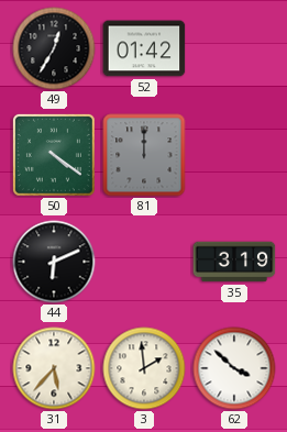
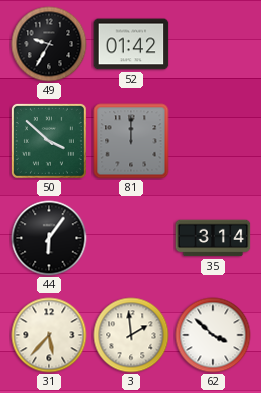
49: 12:35 -> 9:35
50: 4:21 -> 3:52
44: 6:11 -> 6:06
35: 3:19 -> 3:14
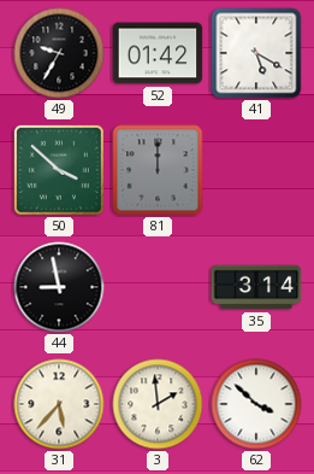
41: none -> 5:20
44: 6:06 -> 8:58
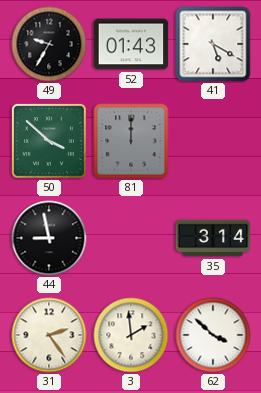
52: 01:42 -> 01:43
31: 5:37 -> 2:24
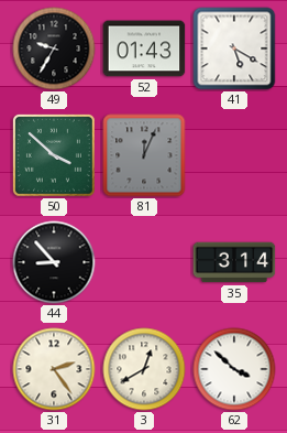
81: 12:00 -> 12:04
44: 8:58 -> 8:53
3: 1:59 -> 12:40
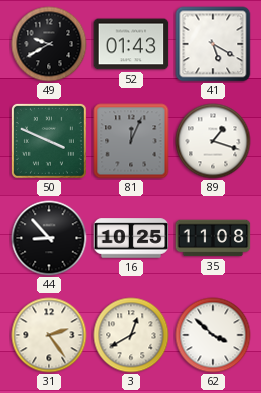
49: 9:35 -> 9:40
50: 3:52 -> 3:49
89: none -> 1:18
16: none -> 10:25
35: 3:14 -> 11:08
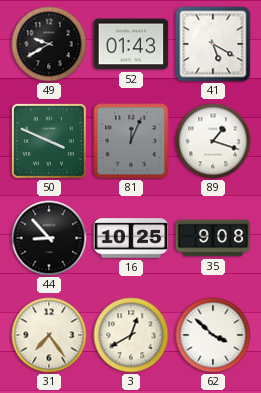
35: 11:08 -> 9:08
31: 2:24 -> 7:24
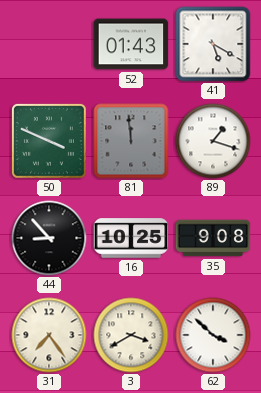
49: 9:40 -> none
81: 12:04 -> 11:59
3: 12:40 -> 3:40
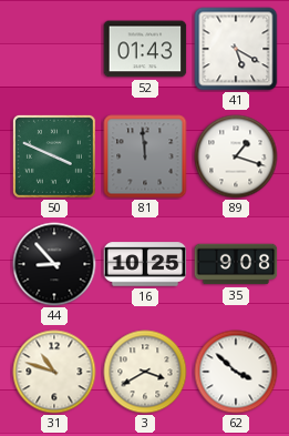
31: 7:24 -> 10:48
